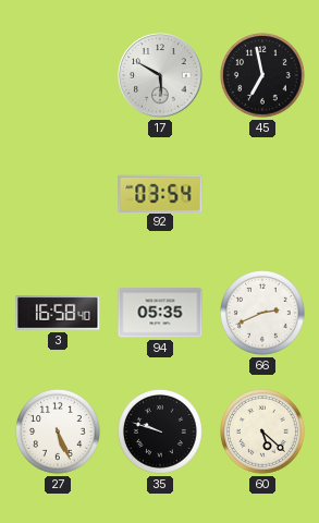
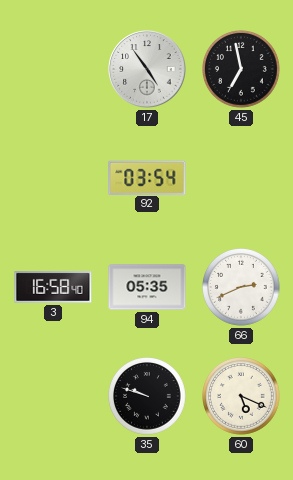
17: 5:50 -> 4:54
27: 5:26 -> none
60: 5:22 -> 5:19
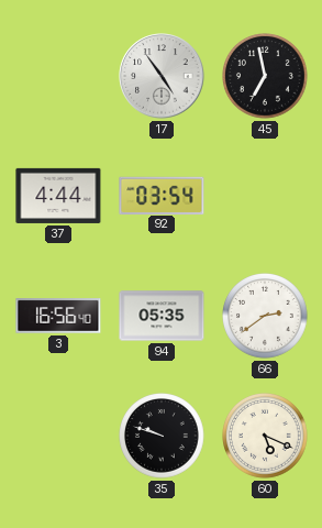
37: none -> 4:44
3: 16:58 -> 16:56
66: 2:41 -> 2:39
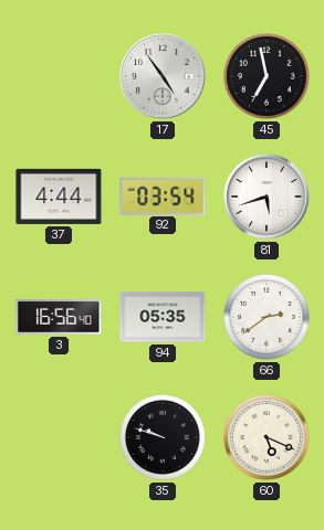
81: none -> 5:42
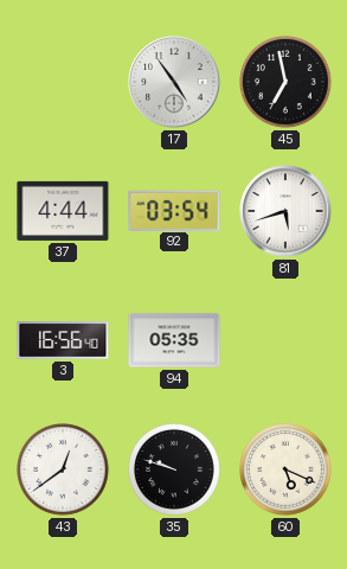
66: 2:39 -> none
43: none -> 12:39
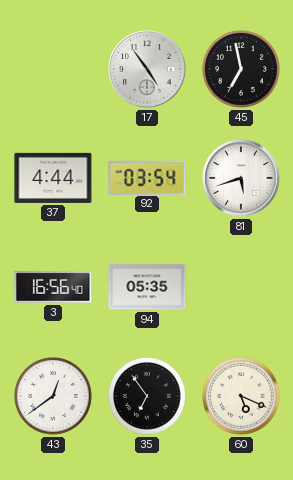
35: 9:48 -> 6:54
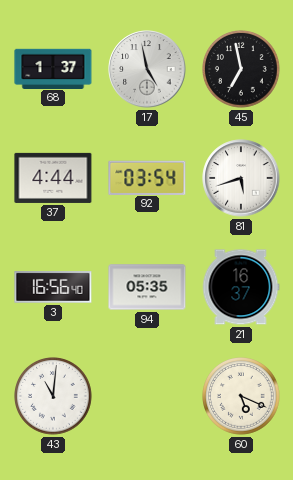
68: none -> 1:37
17: 4:54 -> 4:58
21: none -> 16:37
43: 12:39 -> 11:01
35: 6:54 -> none
